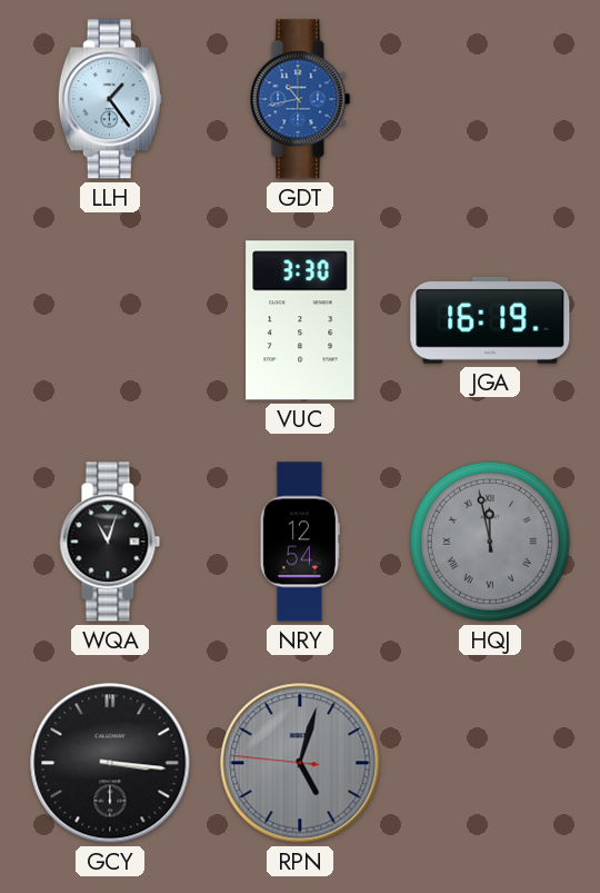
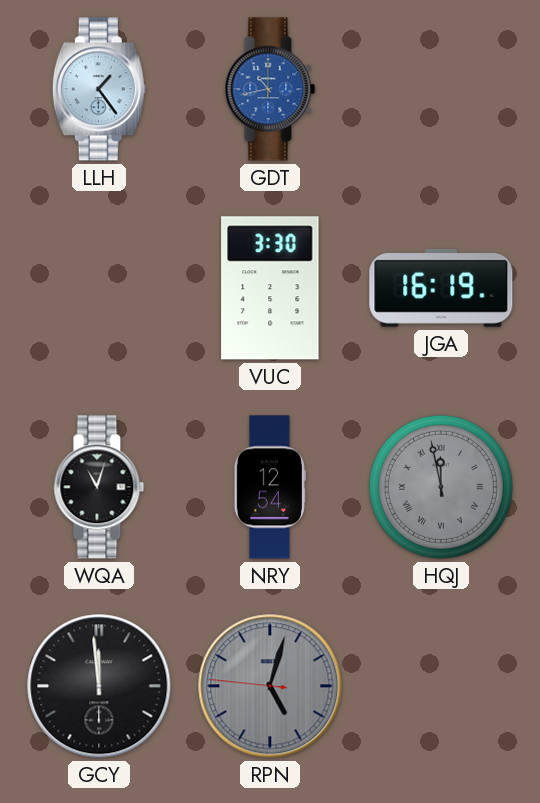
GCY: 3:16 -> 11:59
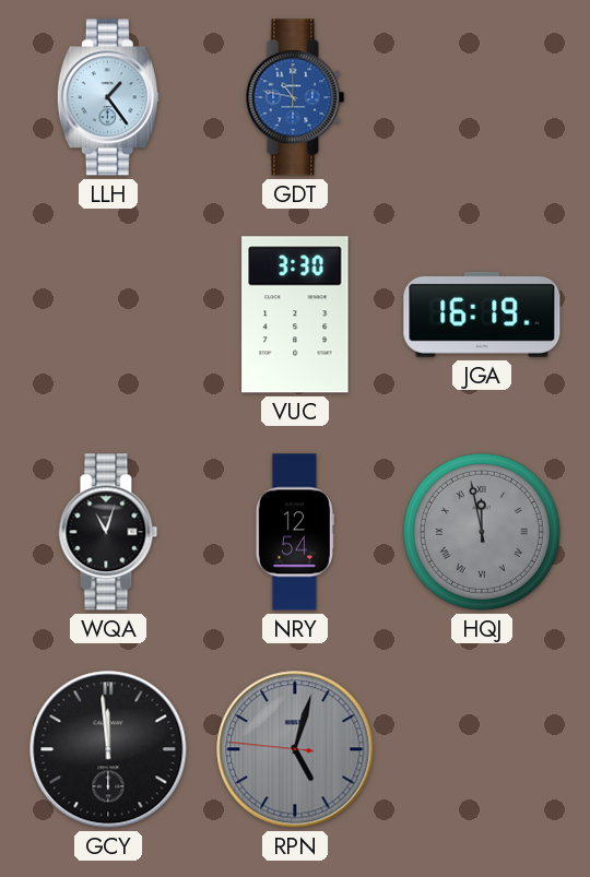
GDT: 10:43 -> 10:47
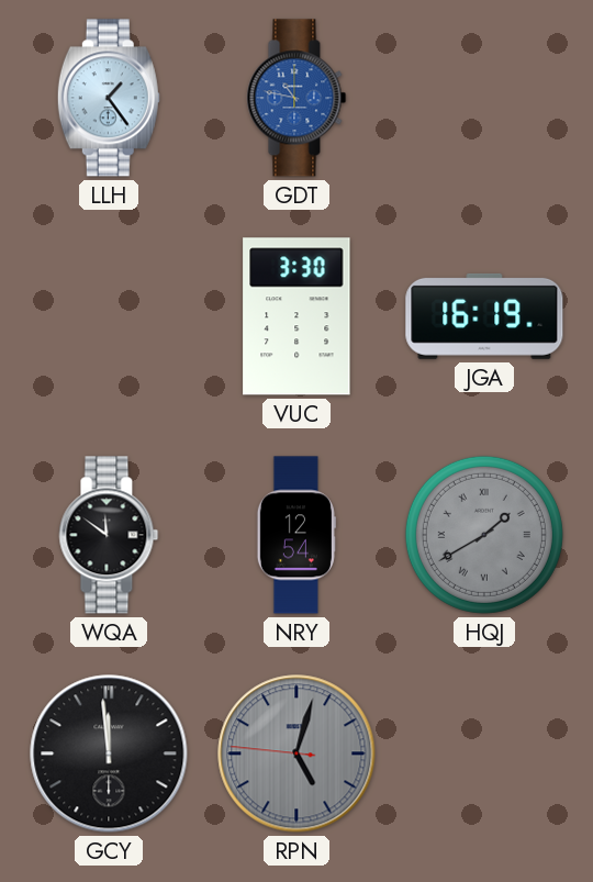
WQA: 11:03 -> 11:51
HQJ: 11:58 -> 1:40
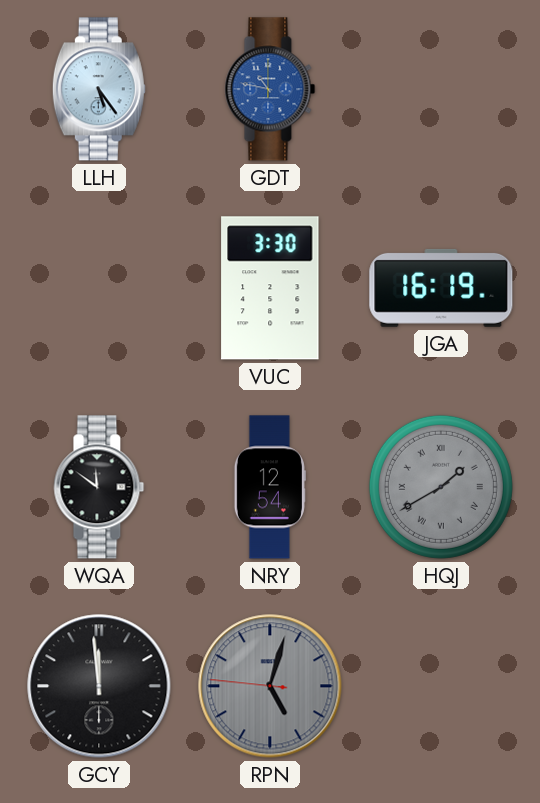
LLH: 1:24 -> 5:24
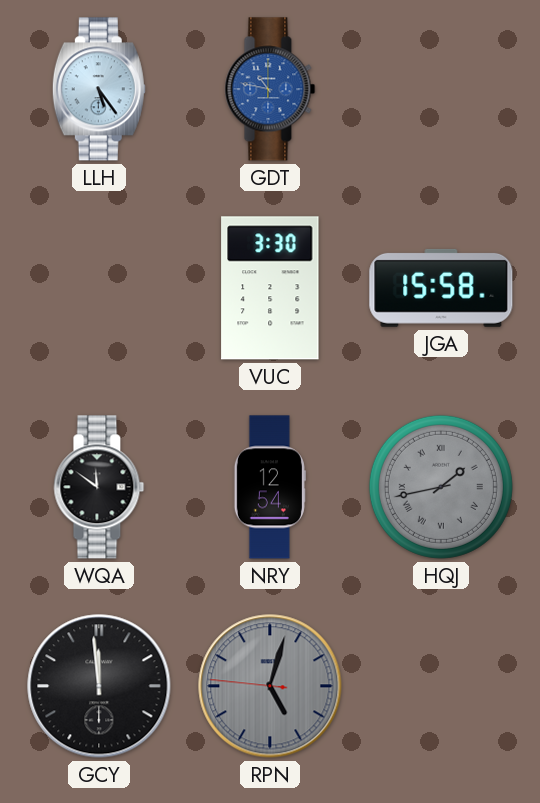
JGA: 16:19 -> 15:58
HQJ: 1:40 -> 1:43
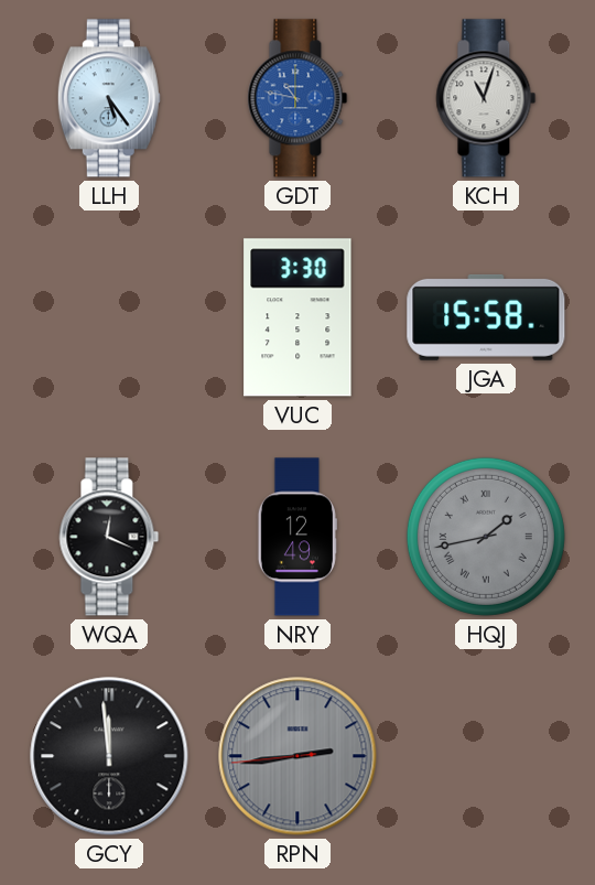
KCH: none -> 11:03
WQA: 11:51 -> 12:19
NRY: 12:54 -> 12:49
RPN: 5:02 -> 2:43
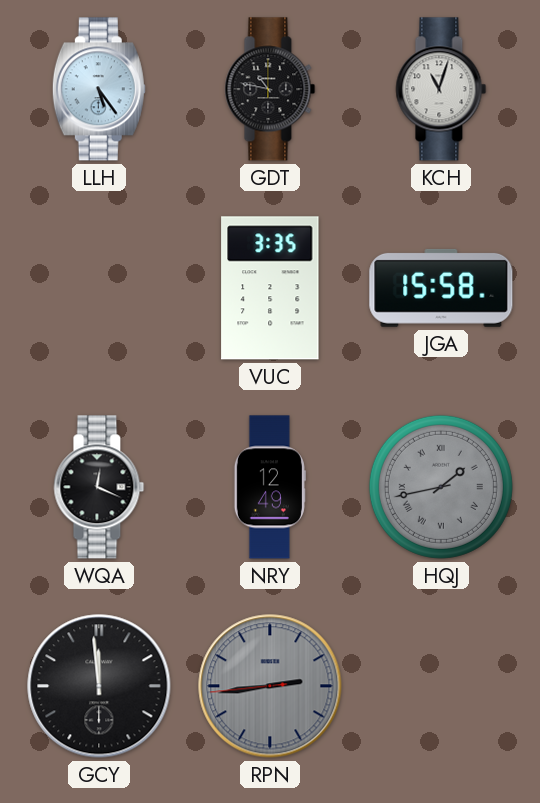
GDT dial: blue -> black
VUC: 3:30 -> 3:35
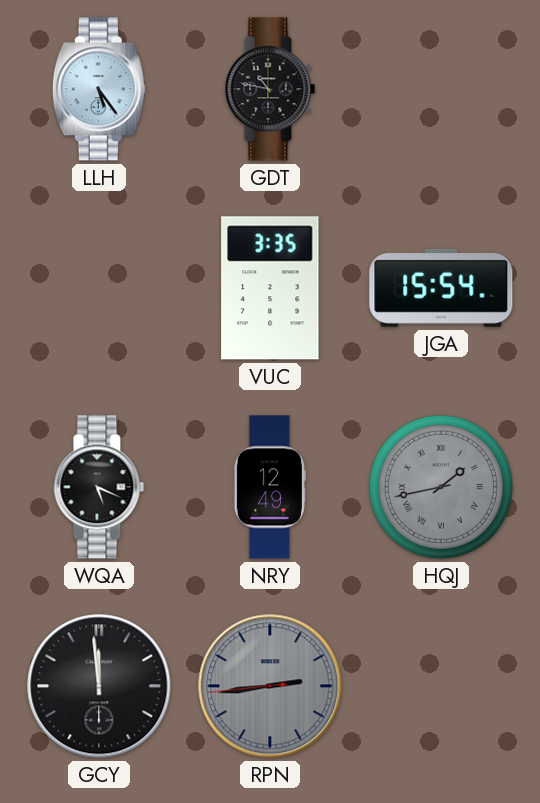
KCH: 11:03 -> none
JGA: 15:58 -> 15:54
WQA: 12:19 -> 5:19
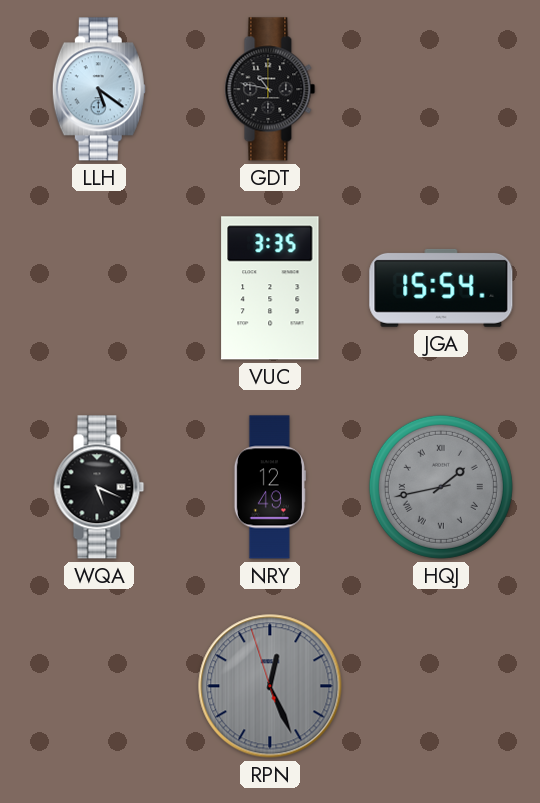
LLH: 5:24 -> 5:21
GCY: 11:59 -> none
RPN: 2:43 -> 12:25
